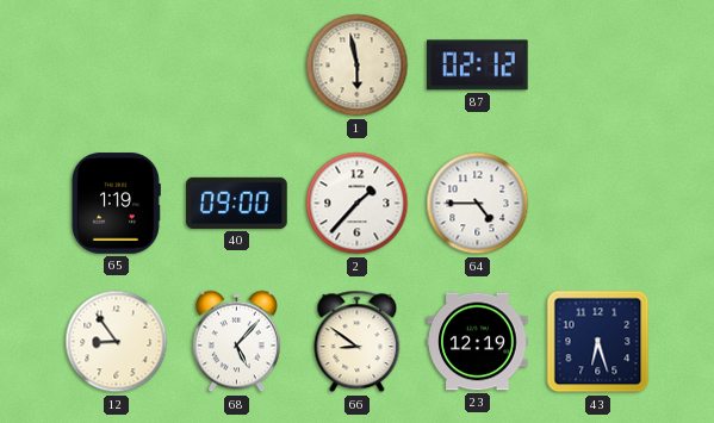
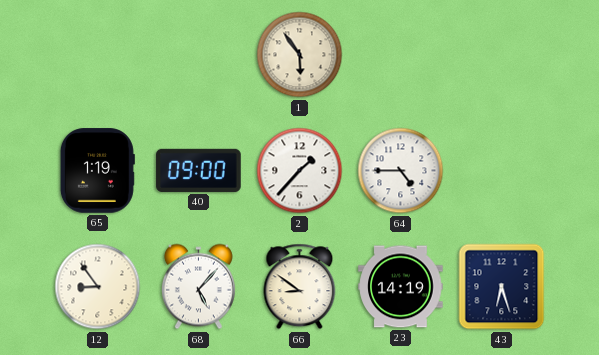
1: 5:58 -> 5:54
87: 02:12 -> none
23: 12:19 -> 14:19
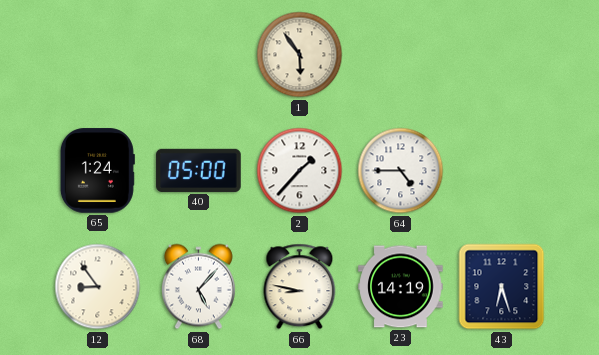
65: 1:19 -> 1:24
40: 09:00 -> 05:00
66: 8:51 -> 8:47
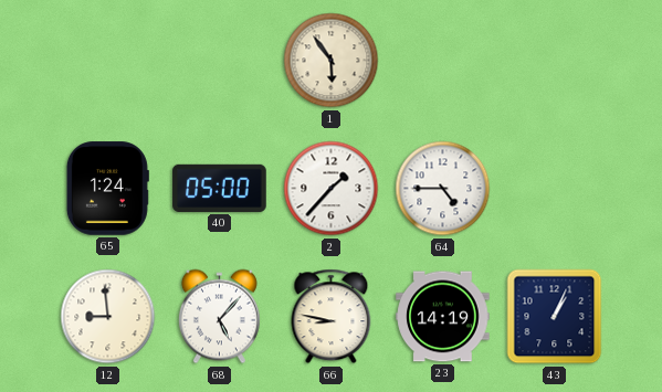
12: 8:54 -> 8:59
43: 6:27 -> 1:04
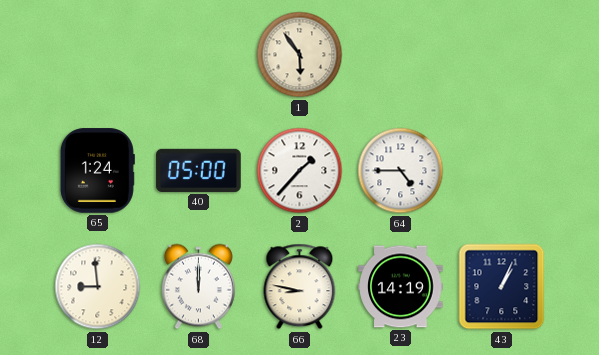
68: 5:07 -> 12:00
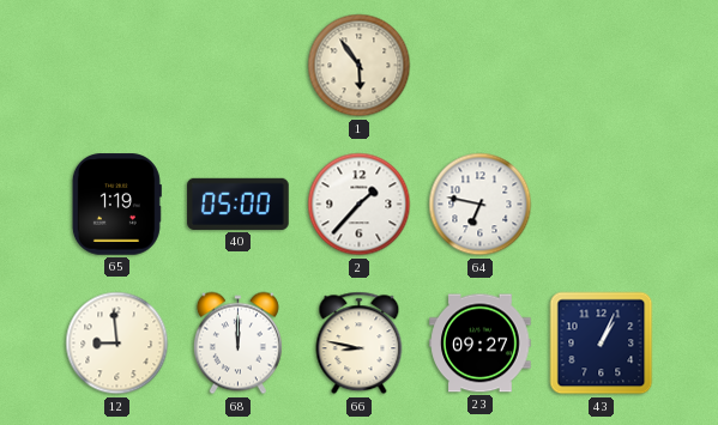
65: 1:24 -> 1:19
64: 4:45 -> 6:47
23: 14:19 -> 09:27
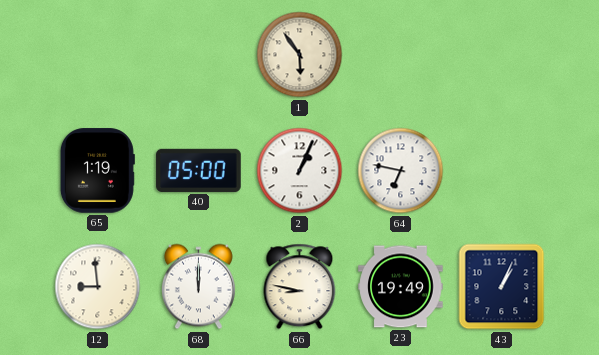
2: 1:37 -> 1:04
23: 09:27 -> 19:49
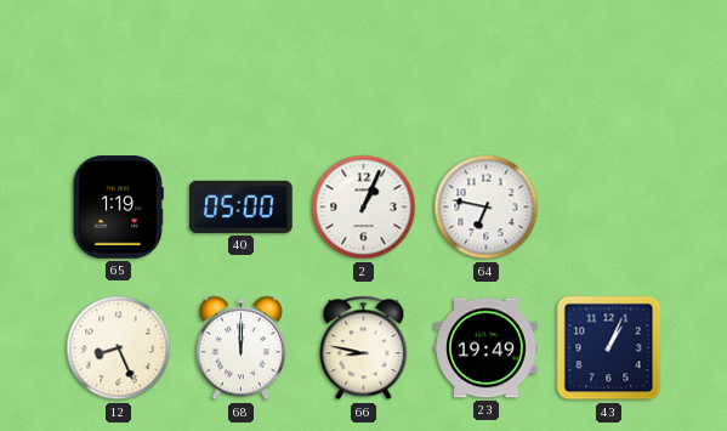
1: 5:54 -> none
12: 8:59 -> 8:26
